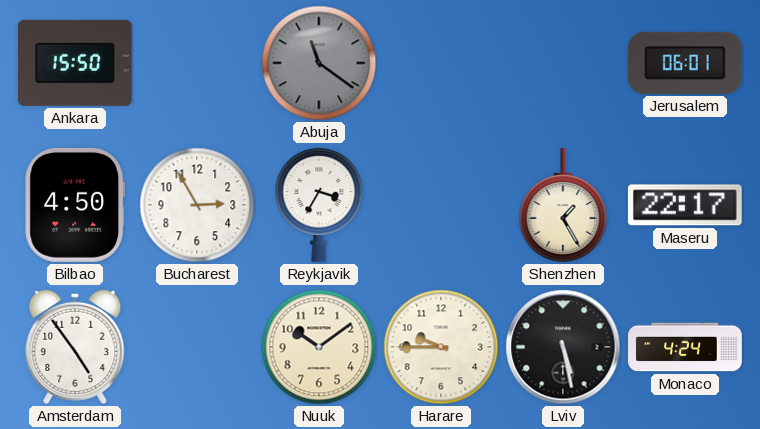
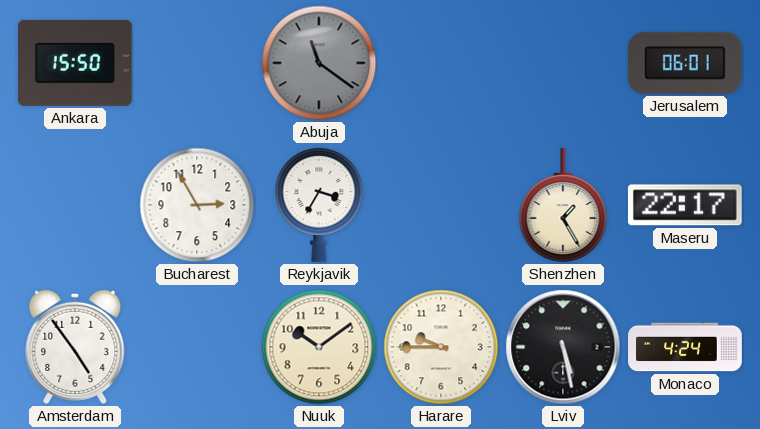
Bilbao: 4:50 -> none
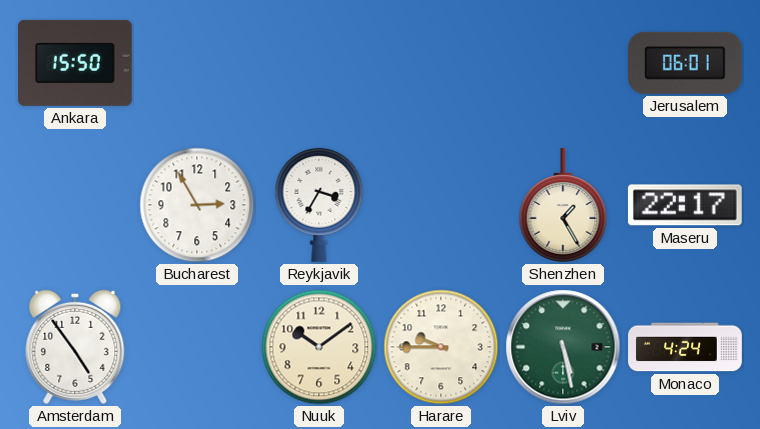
Abuja: 11:21 -> none
Lviv dial: black -> green
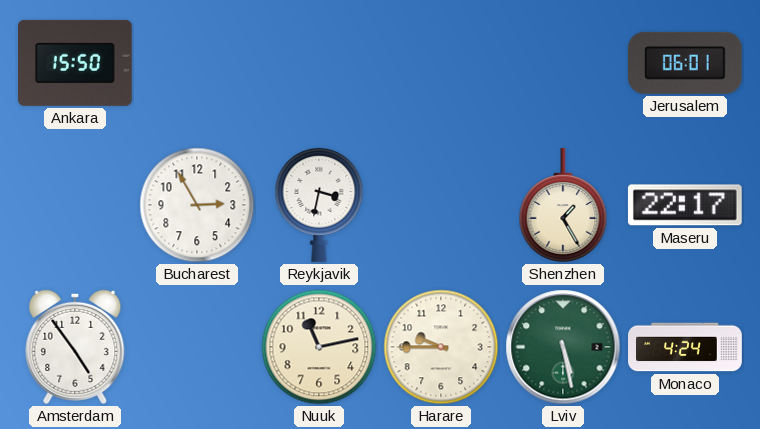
Reykjavik: 3:35 -> 3:32
Nuuk: 10:09 -> 11:13
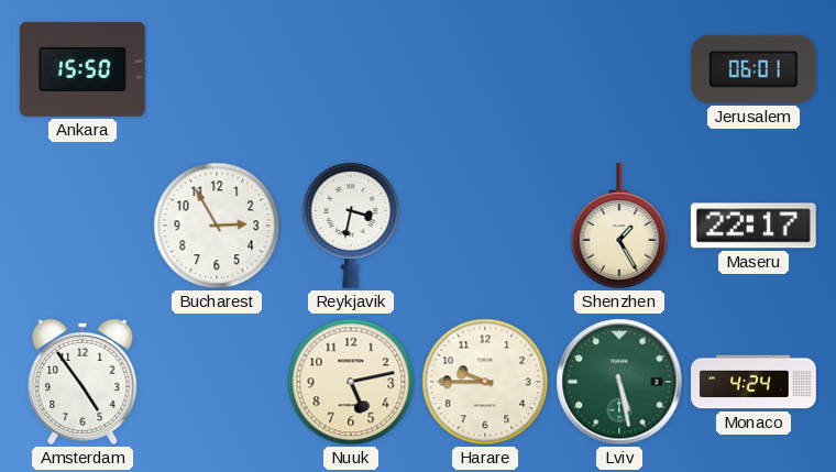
Nuuk: 11:13 -> 5:13
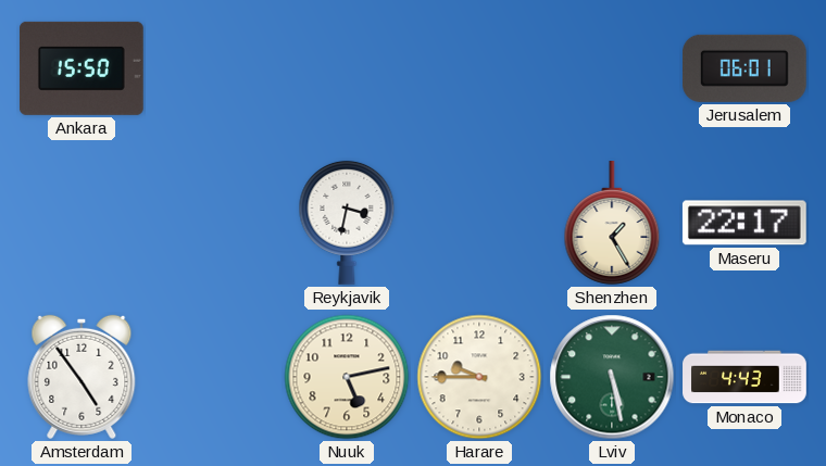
Bucharest: 2:55 -> none
Monaco: 4:24 -> 4:43
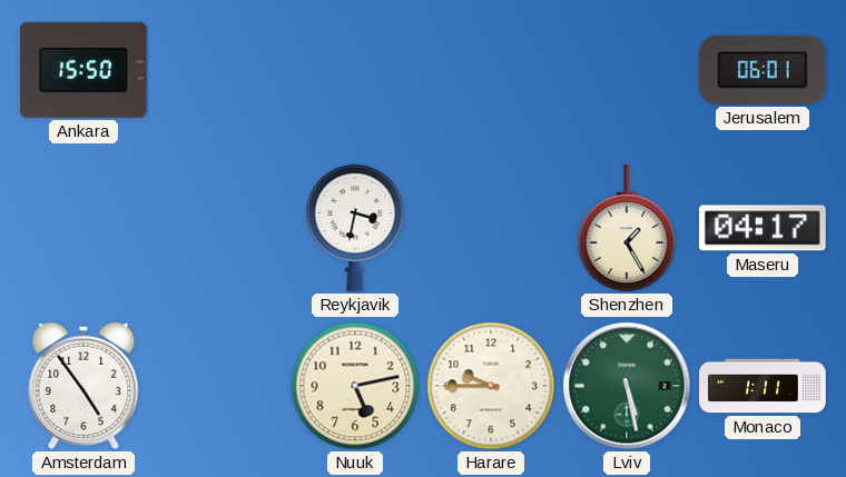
Maseru: 22:17 -> 04:17
Monaco: 4:43 -> 1:11
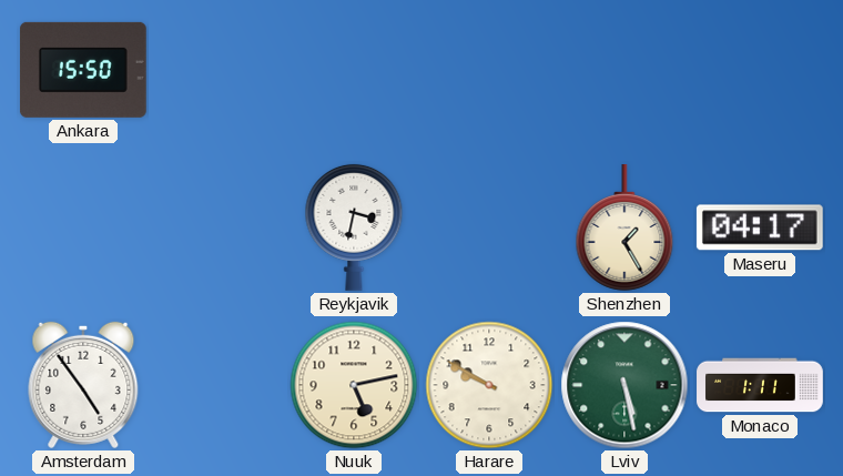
Jerusalem: 06:01 -> none
Harare: 9:45 -> 9:50
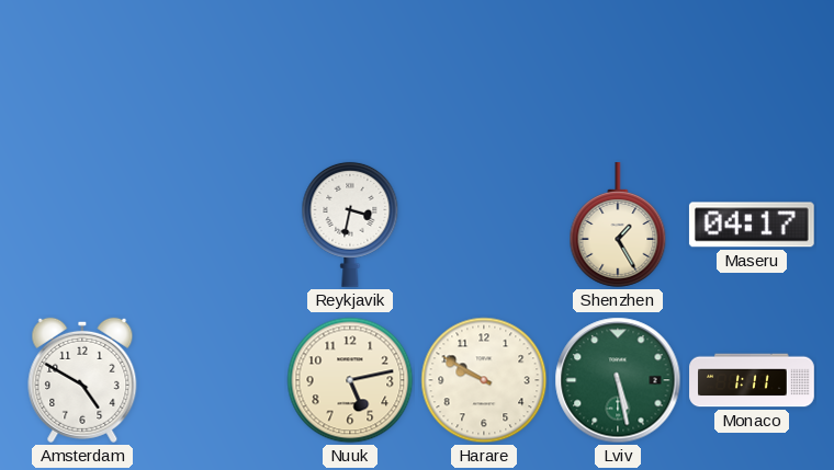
Ankara: 15:50 -> none
Amsterdam: 4:54 -> 4:50
